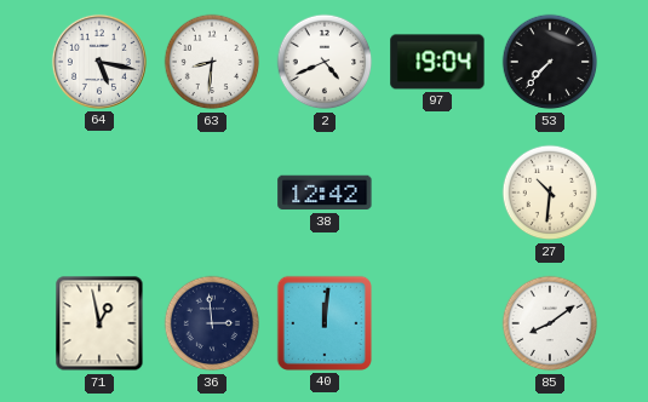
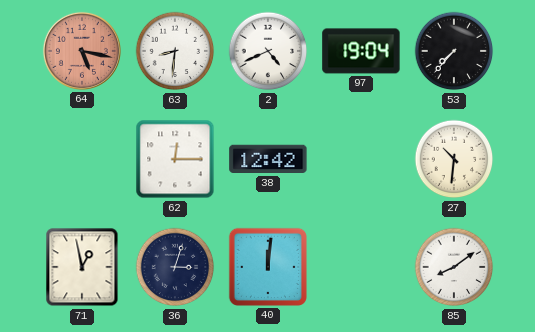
64 dial: white -> salmon
62: none -> 12:15
36: 2:59 -> 3:03
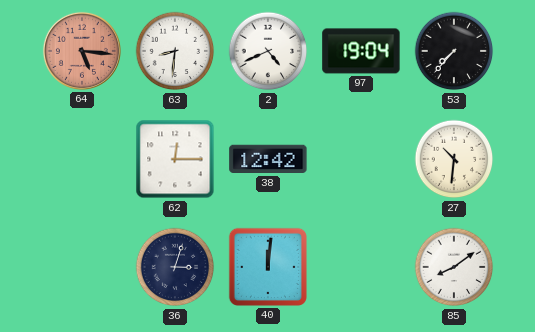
64: 5:17 -> 5:16
71: 12:58 -> none
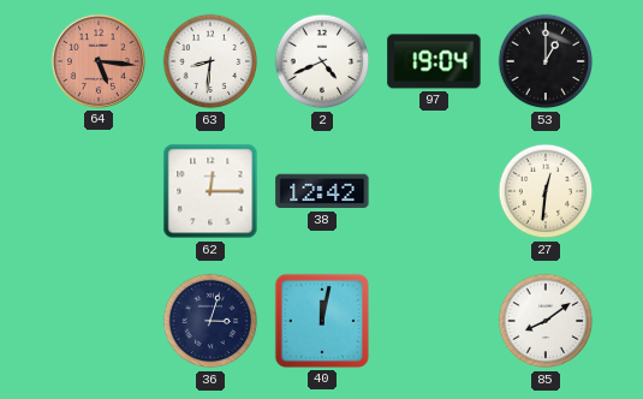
53: 7:37 -> 1:00
27: 10:31 -> 12:31
40: 12:01 -> 12:02
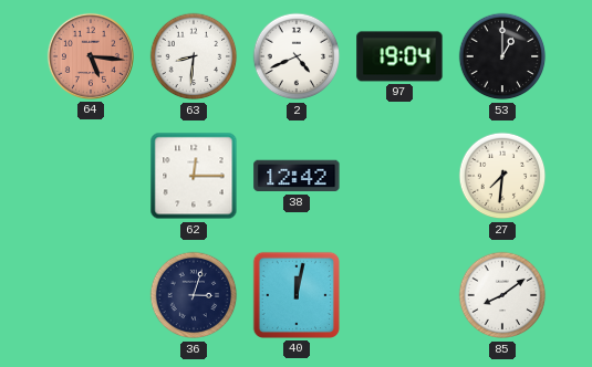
27: 12:31 -> 7:31
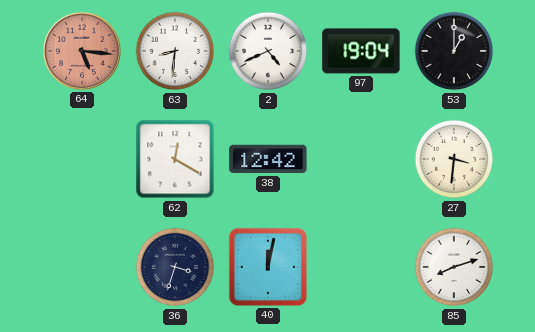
62: 12:15 -> 12:20
27: 7:31 -> 3:31
36: 3:03 -> 3:33
85: 8:09 -> 8:12
